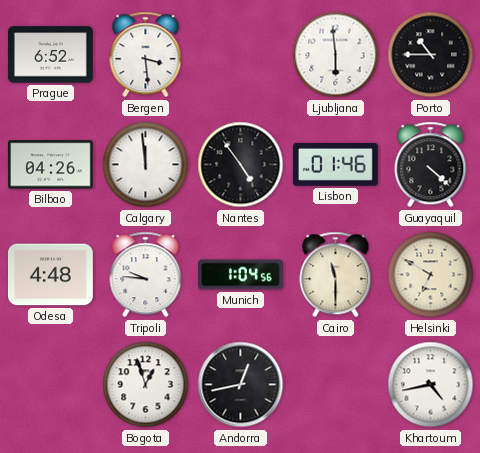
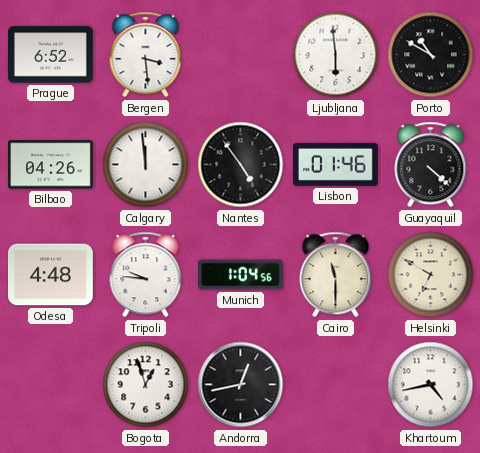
Porto: 10:45 -> 10:50
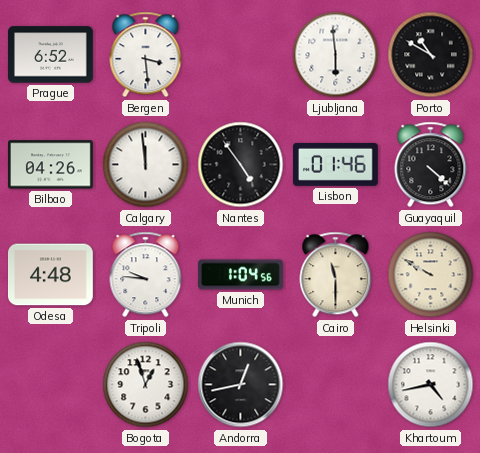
Helsinki: 6:50 -> 9:50
